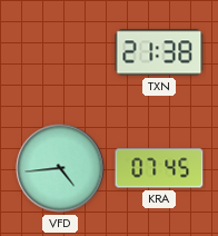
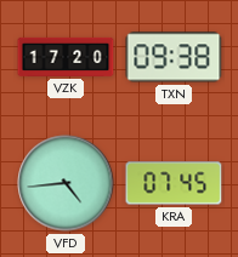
VZK: none -> 17:20
TXN: 21:38 -> 09:38
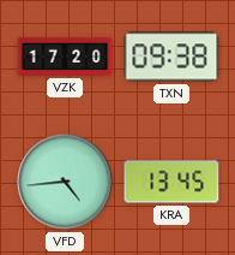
KRA: 07:45 -> 13:45
